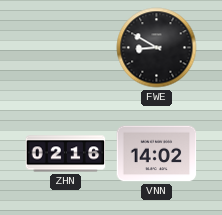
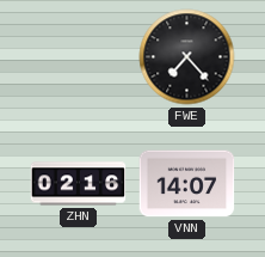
FWE: 8:50 -> 7:23
VNN: 14:02 -> 14:07
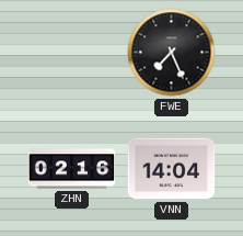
FWE: 7:23 -> 7:26
VNN: 14:07 -> 14:04
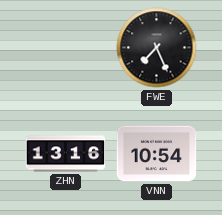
ZHN: 02:16 -> 13:16
VNN: 14:04 -> 10:54
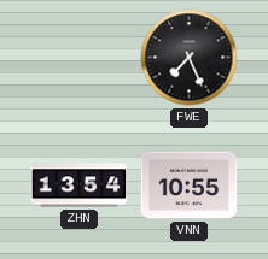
ZHN: 13:16 -> 13:54
VNN: 10:54 -> 10:55
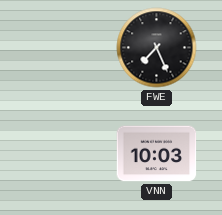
ZHN: 13:54 -> none
VNN: 10:55 -> 10:03
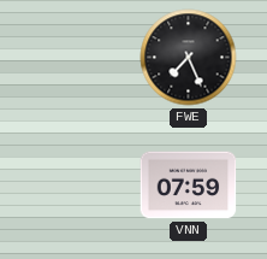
VNN: 10:03 -> 07:59
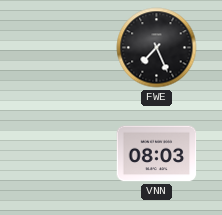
VNN: 07:59 -> 08:03
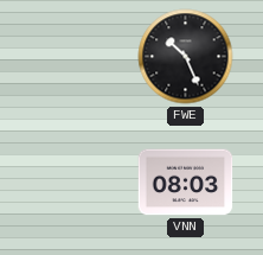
FWE: 7:26 -> 10:26
